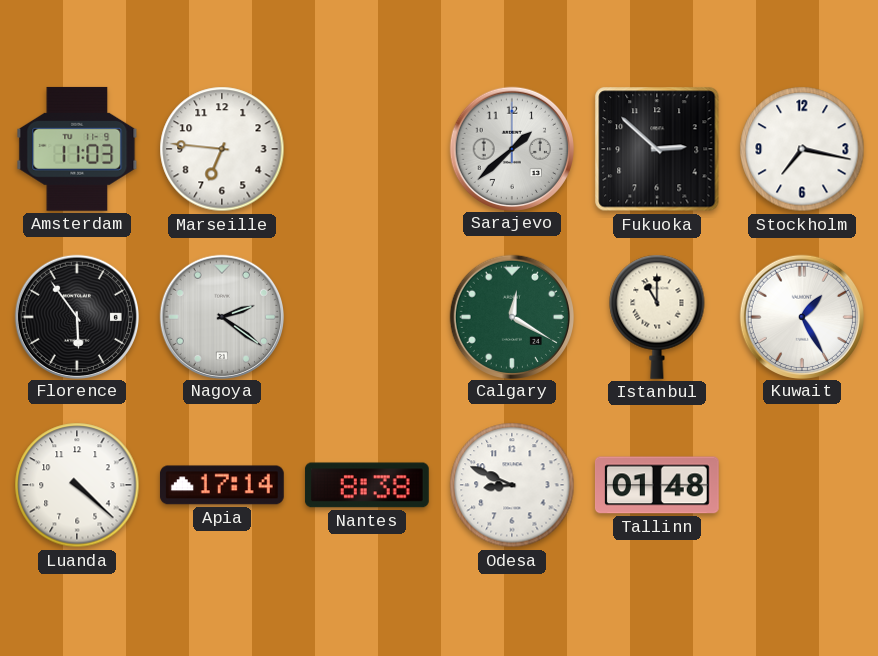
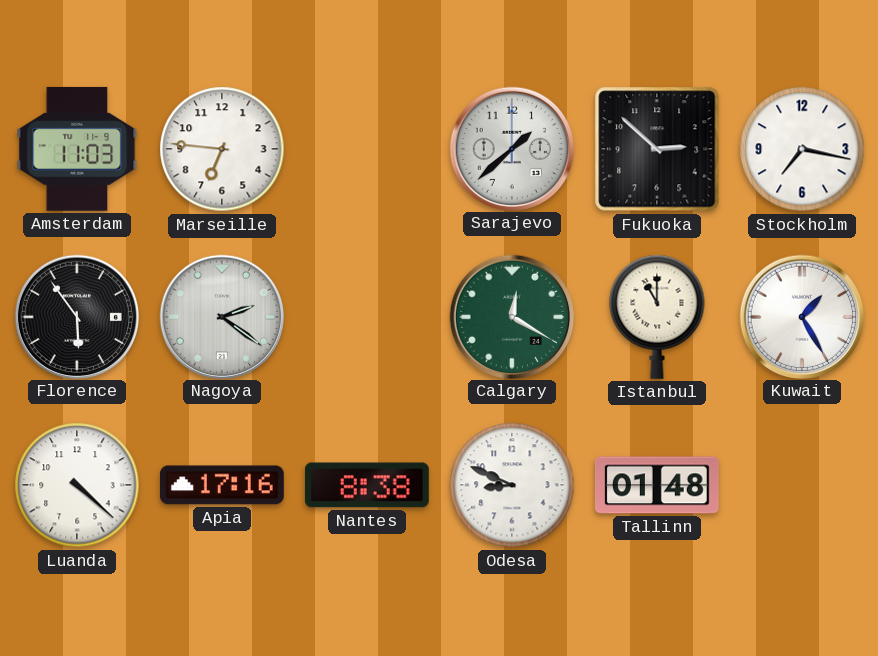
Apia: 17:14 -> 17:16
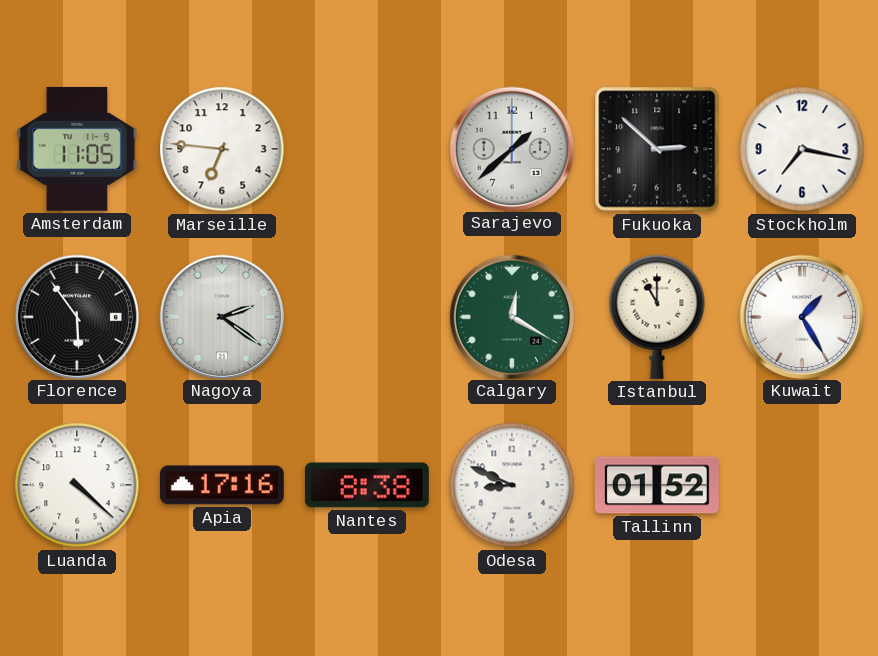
Amsterdam: 11:03 -> 11:05
Tallinn: 01:48 -> 01:52
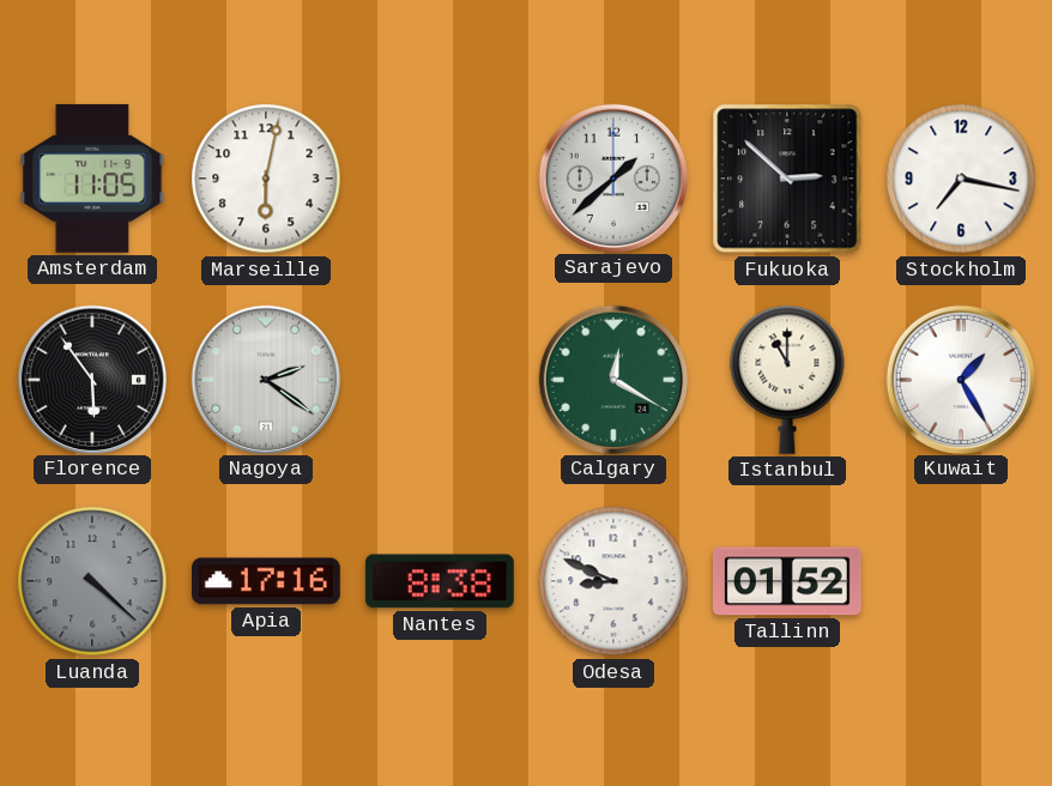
Marseille: 6:46 -> 6:02
Luanda dial: white -> grey
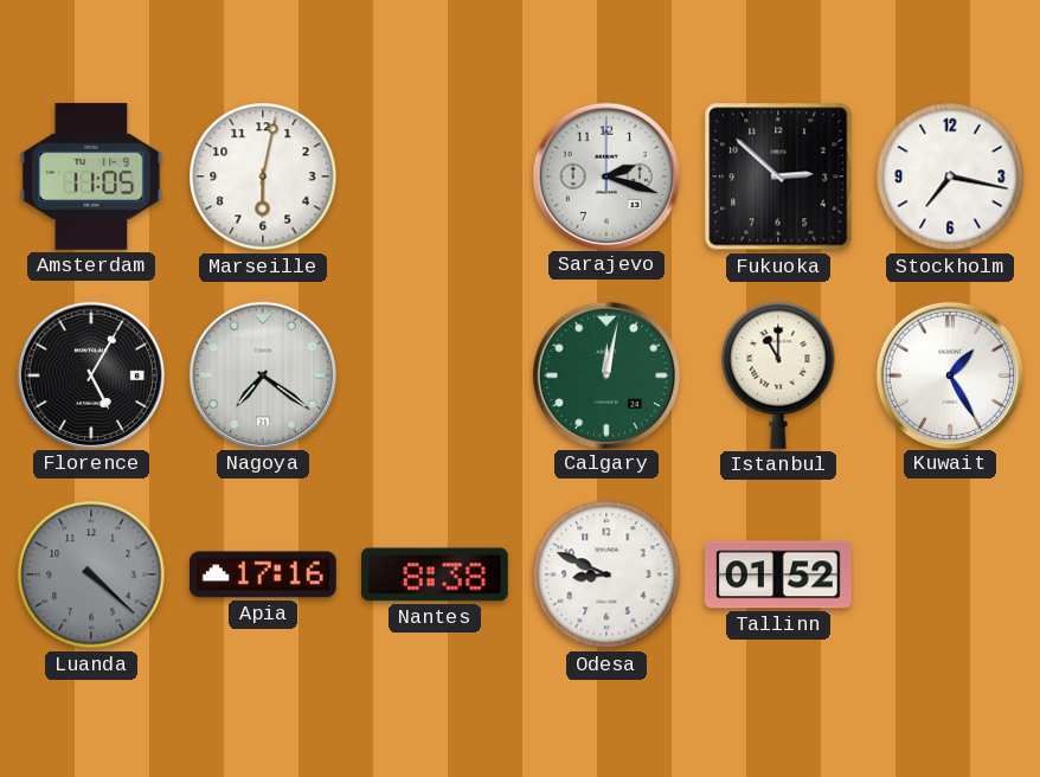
Sarajevo: 1:38 -> 2:18
Florence: 5:54 -> 5:05
Nagoya: 2:21 -> 7:21
Calgary: 12:20 -> 12:02
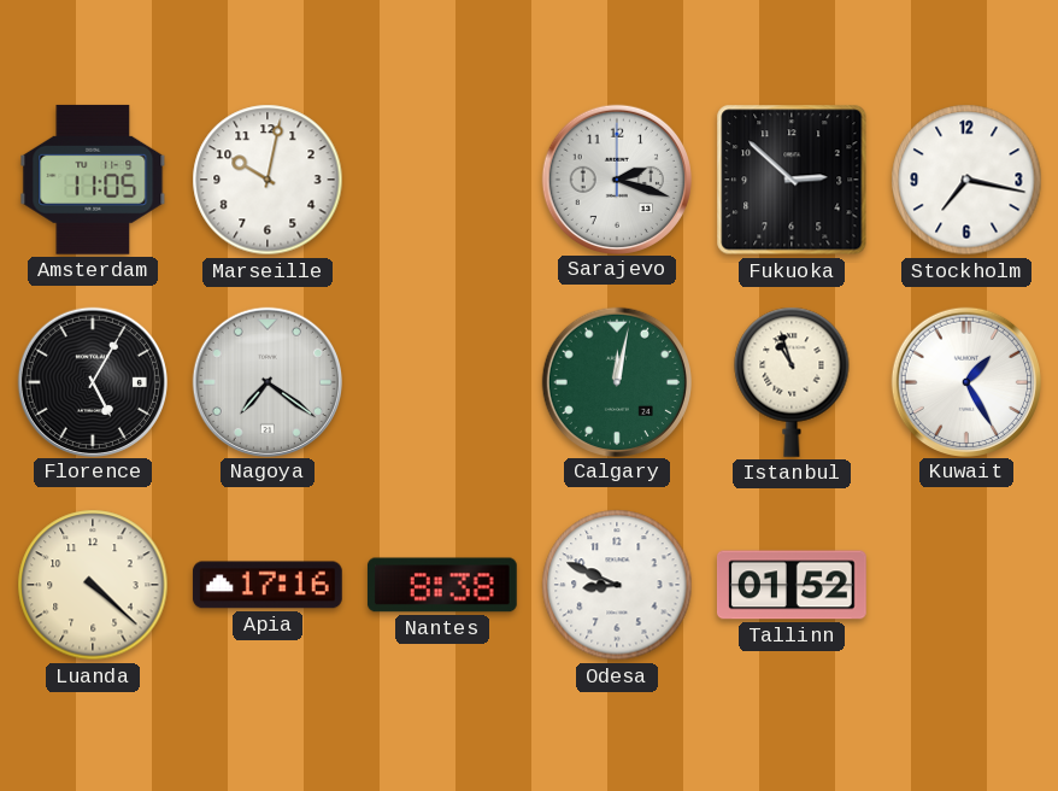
Marseille: 6:02 -> 10:02
Istanbul: 11:00 -> 10:57
Luanda dial: grey -> cream
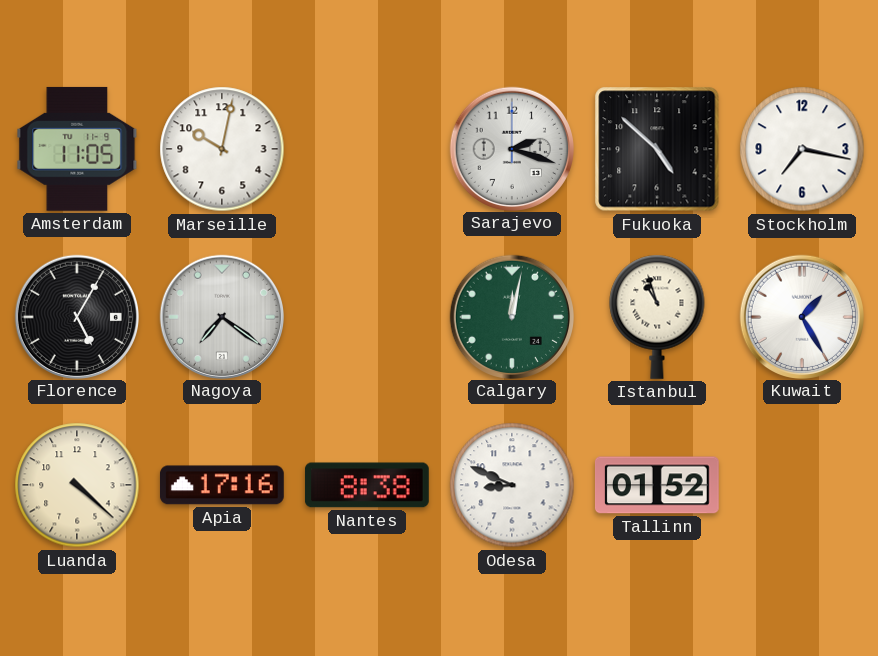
Fukuoka: 2:52 -> 4:52
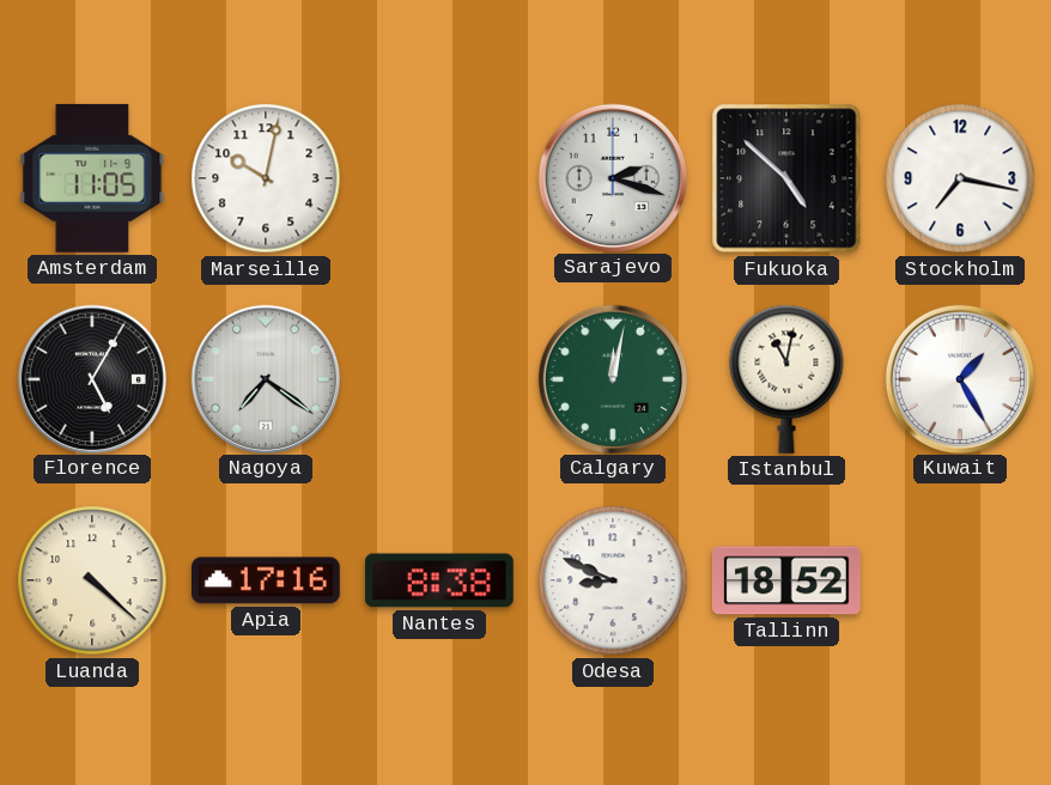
Istanbul: 10:57 -> 11:02
Tallinn: 01:52 -> 18:52
